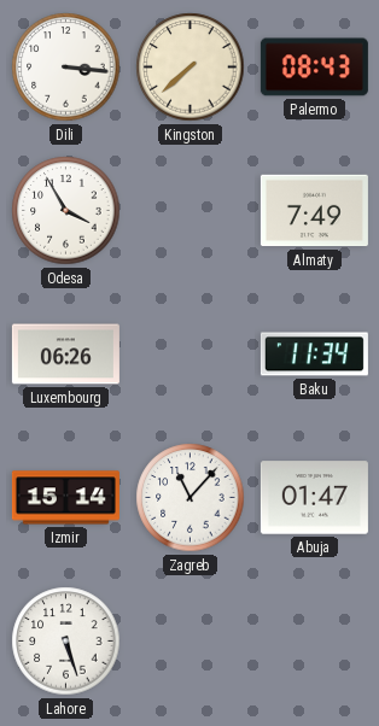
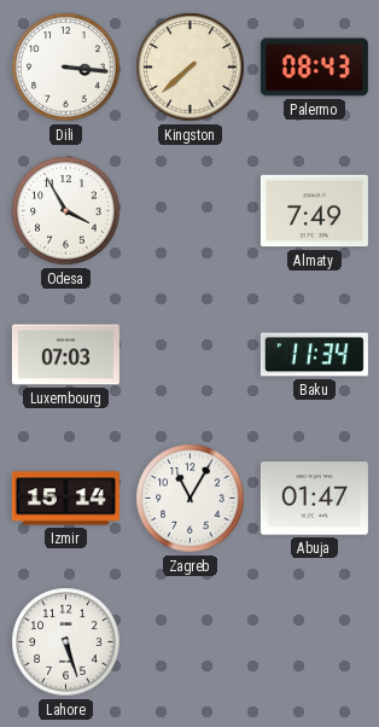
Luxembourg: 06:26 -> 07:03
Zagreb: 11:07 -> 11:05
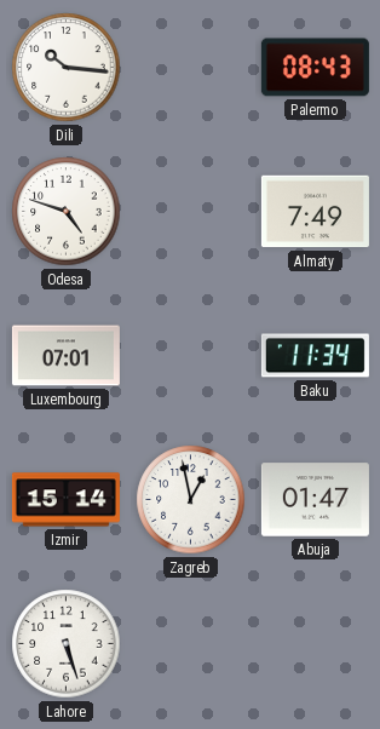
Dili: 3:16 -> 10:16
Kingston: 7:38 -> none
Odesa: 3:55 -> 4:48
Luxembourg: 07:03 -> 07:01
Zagreb: 11:05 -> 12:58
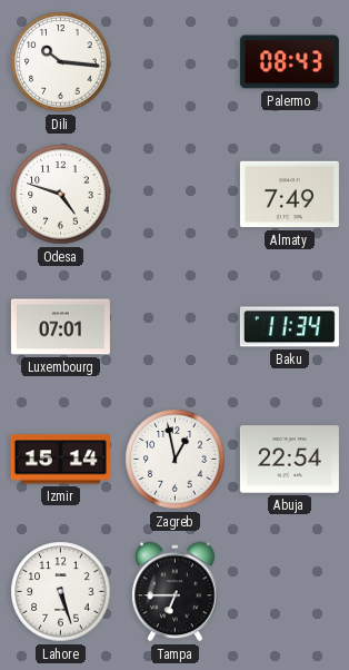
Abuja: 01:47 -> 22:54
Tampa: none -> 6:45
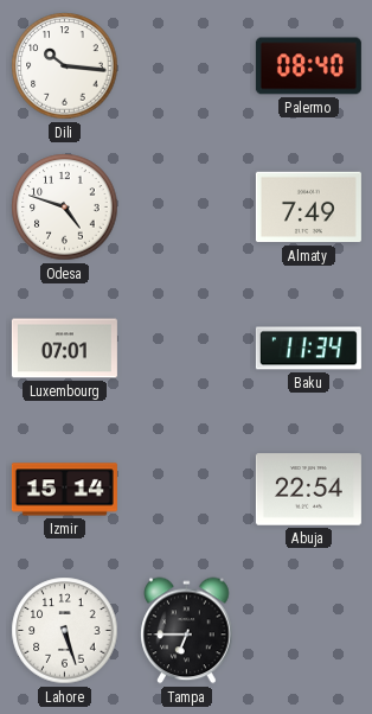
Palermo: 08:43 -> 08:40
Zagreb: 12:58 -> none
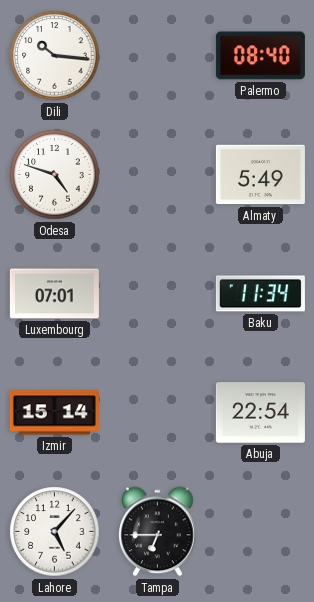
Almaty: 7:49 -> 5:49
Lahore: 5:27 -> 5:07
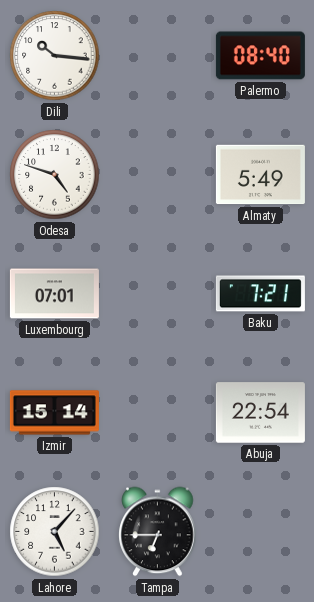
Baku: 11:34 -> 7:21
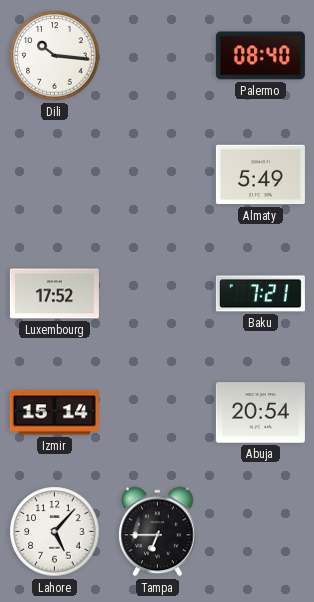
Odesa: 4:48 -> none
Luxembourg: 07:01 -> 17:52
Abuja: 22:54 -> 20:54
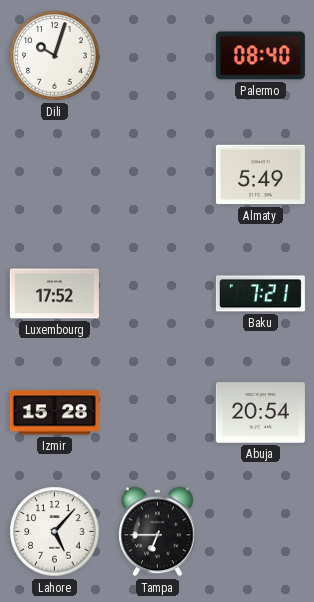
Dili: 10:16 -> 10:03
Izmir: 15:14 -> 15:28
